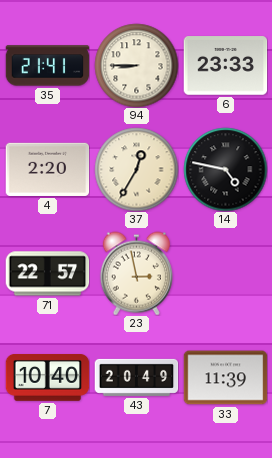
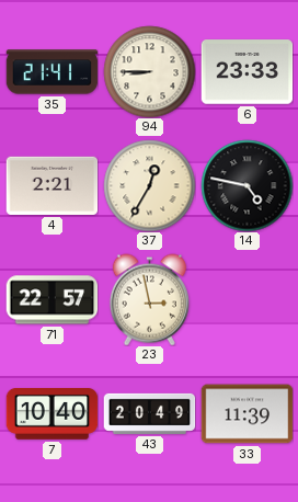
4: 2:20 -> 2:21
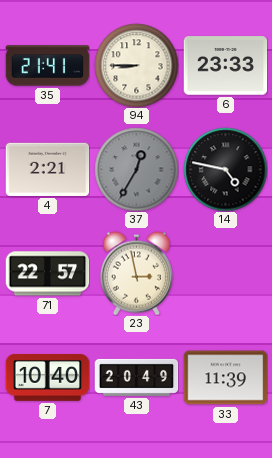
37 dial: cream -> grey
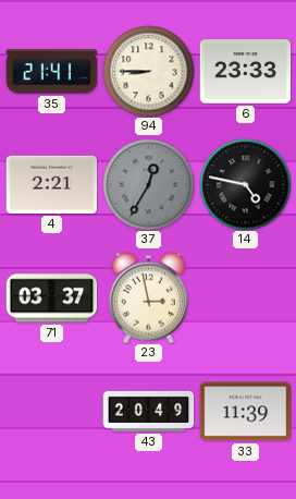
71: 22:57 -> 03:37
7: 10:40 -> none
